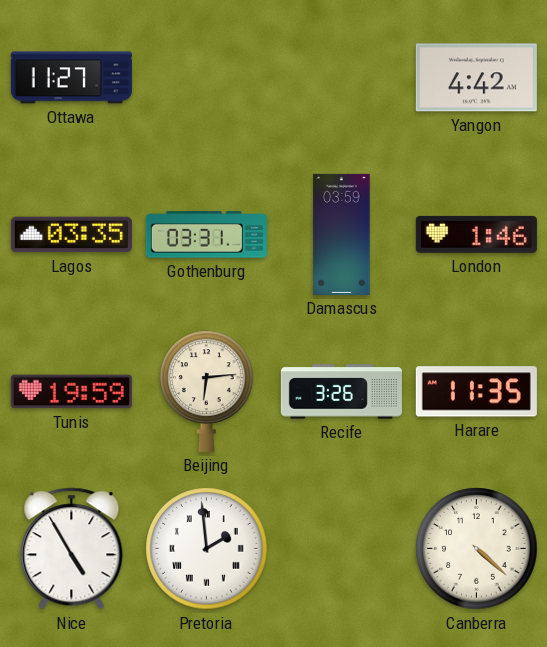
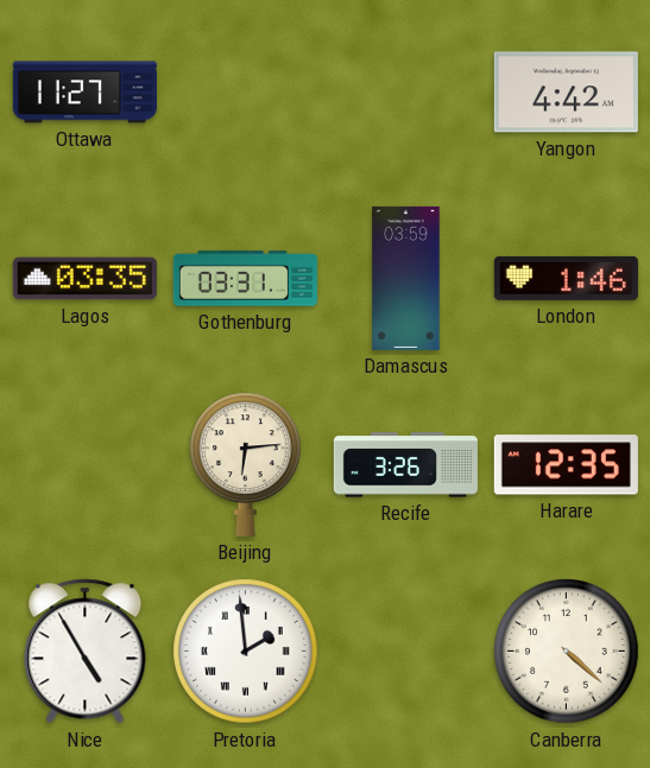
Tunis: 19:59 -> none
Harare: 11:35 -> 12:35
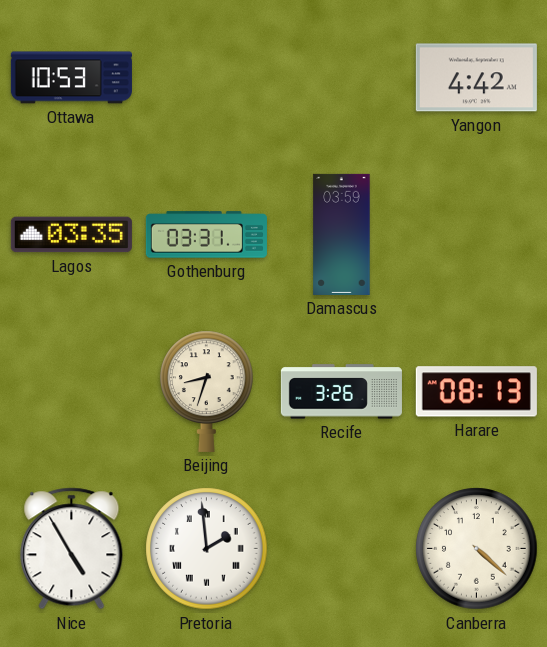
Ottawa: 11:27 -> 10:53
London: 1:46 -> none
Beijing: 6:14 -> 8:33
Harare: 12:35 -> 08:13
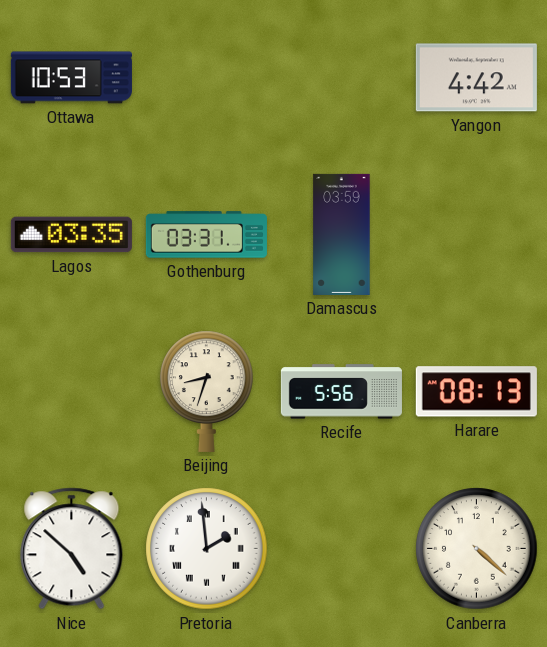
Recife: 3:26 -> 5:56
Nice: 4:55 -> 4:52
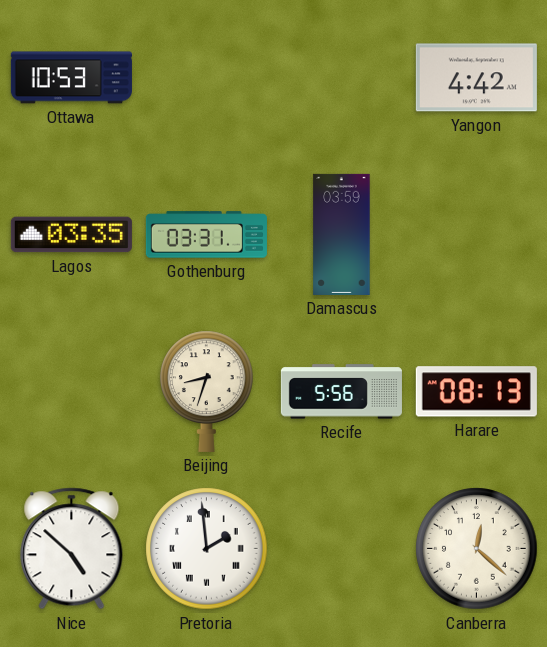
Canberra: 4:22 -> 12:22
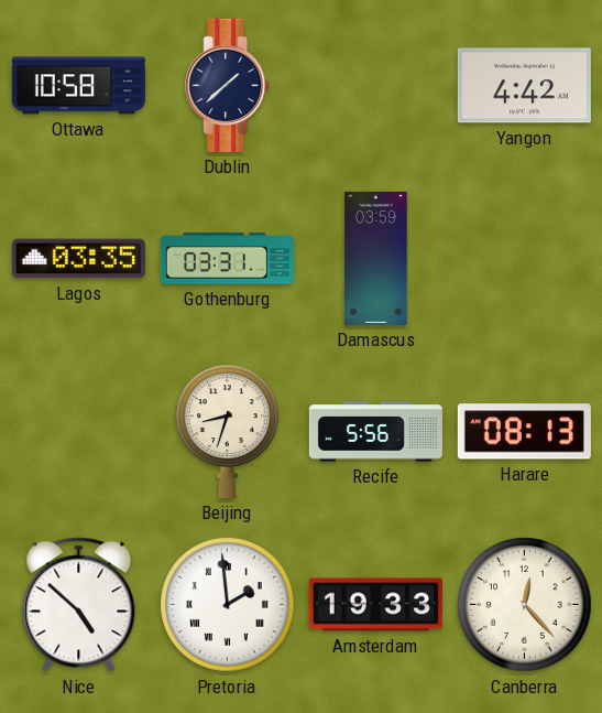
Ottawa: 10:53 -> 10:58
Dublin: none -> 1:38
Amsterdam: none -> 19:33
Canberra: 12:22 -> 12:23
